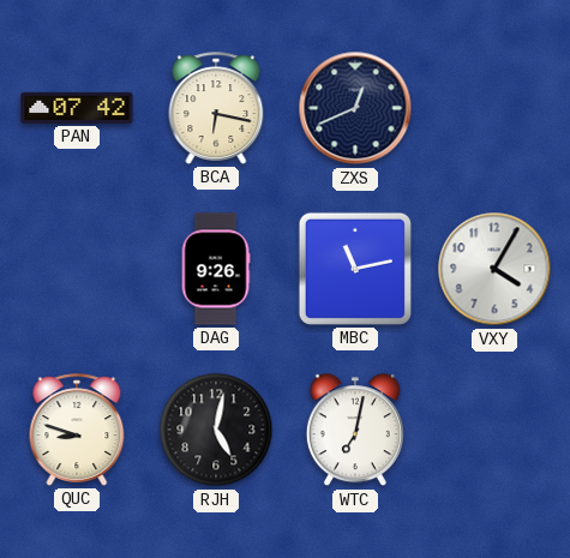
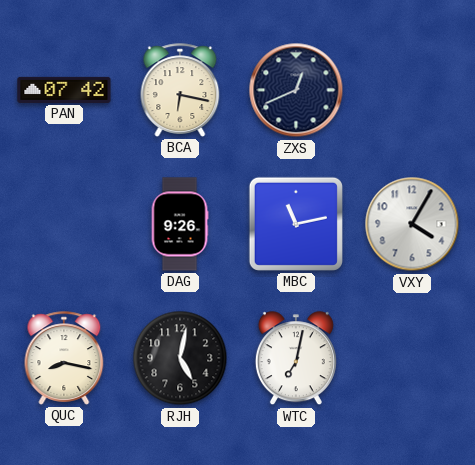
QUC: 8:48 -> 8:17
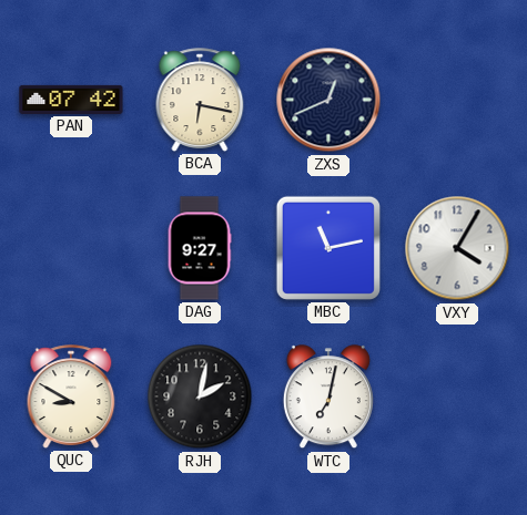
DAG: 9:26 -> 9:27
QUC: 8:17 -> 8:50
RJH: 5:02 -> 2:02
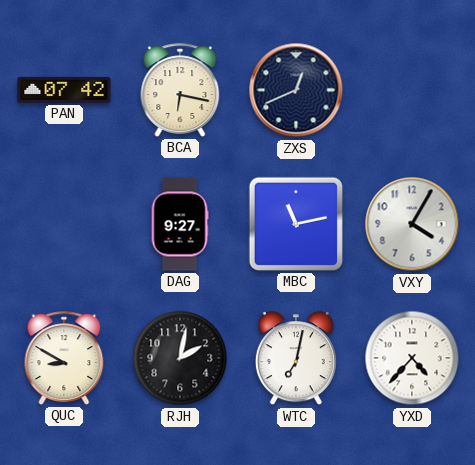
YXD: none -> 4:37
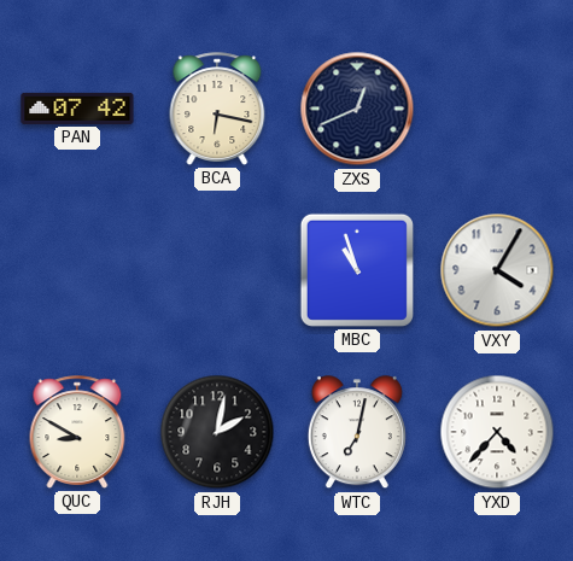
DAG: 9:27 -> none
MBC: 11:13 -> 10:57
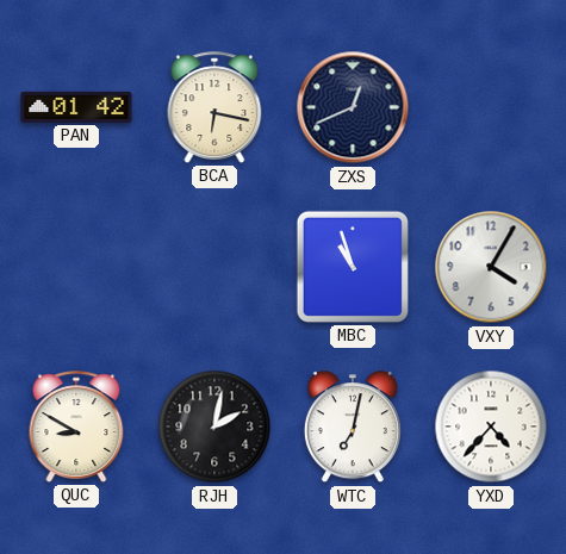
PAN: 07:42 -> 01:42
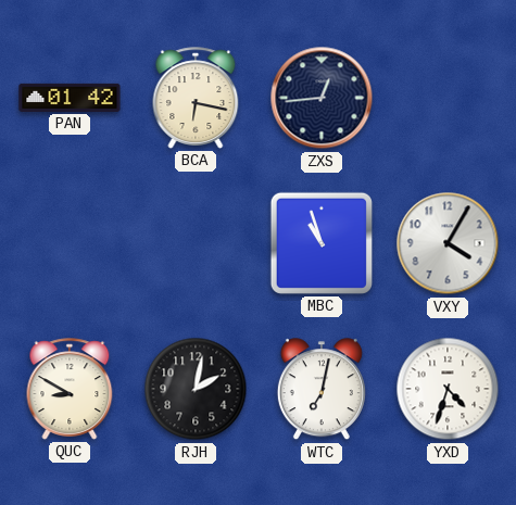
ZXS: 12:41 -> 12:44
YXD: 4:37 -> 4:33
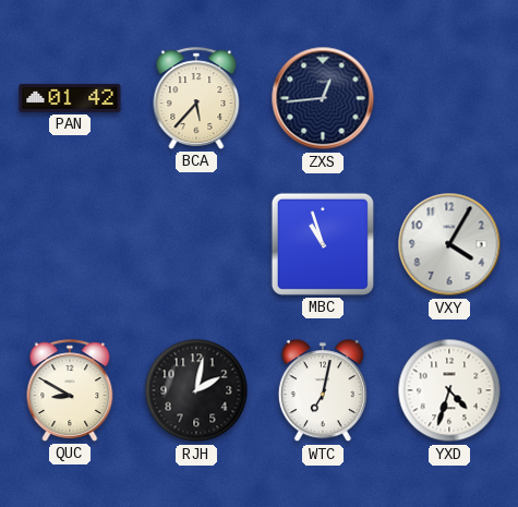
BCA: 6:17 -> 5:37
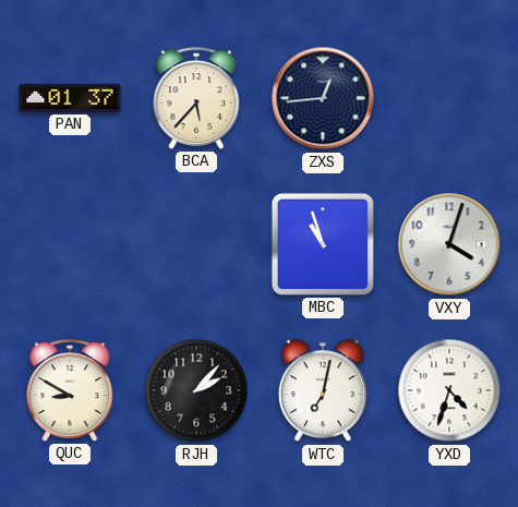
PAN: 01:42 -> 01:37
VXY: 4:05 -> 4:03
RJH: 2:02 -> 2:07
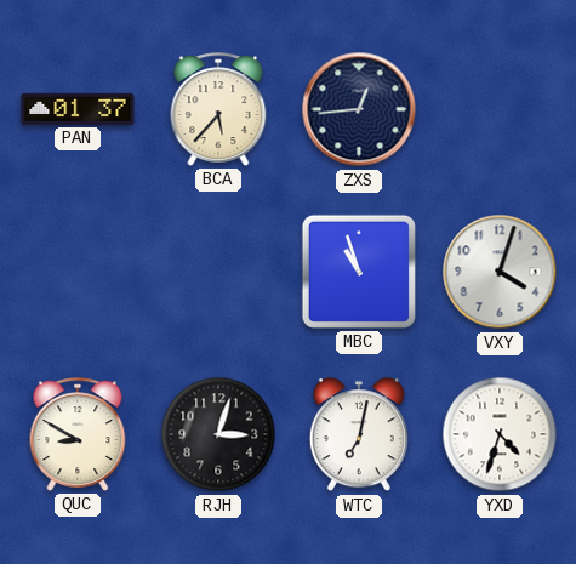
RJH: 2:07 -> 3:03
